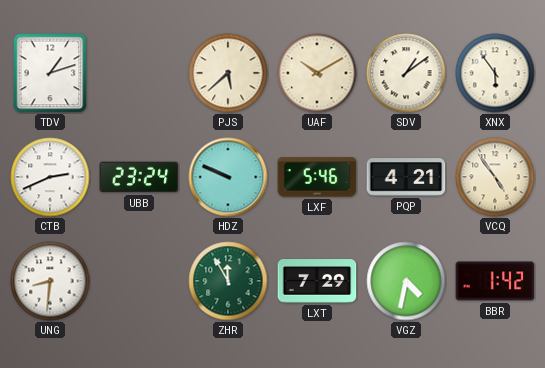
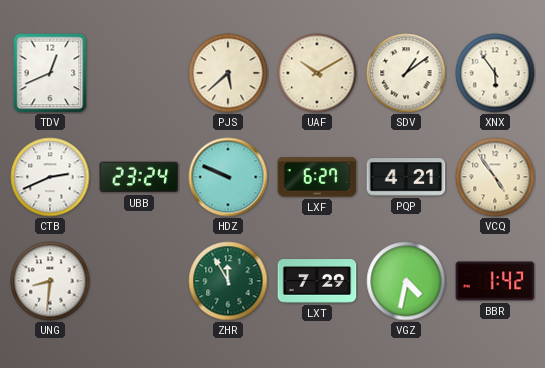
TDV: 1:12 -> 12:41
LXF: 5:46 -> 6:27
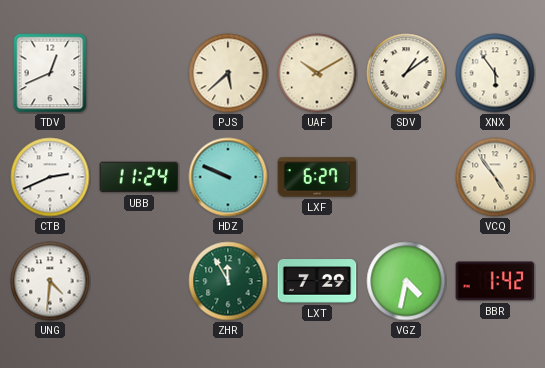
UBB: 23:24 -> 11:24
PQP: 4:21 -> none
UNG: 8:31 -> 4:31
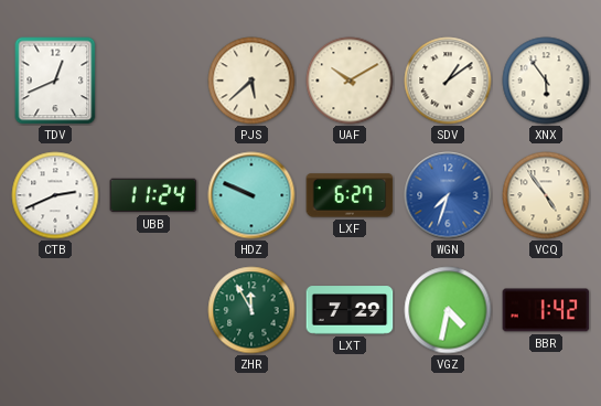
WGN: none -> 7:33
UNG: 4:31 -> none
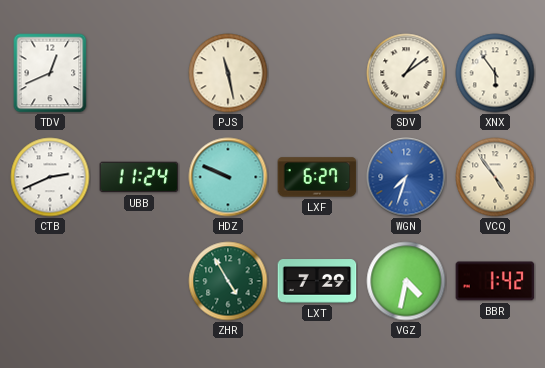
PJS: 5:38 -> 11:28
UAF: 10:10 -> none
ZHR: 11:55 -> 4:55
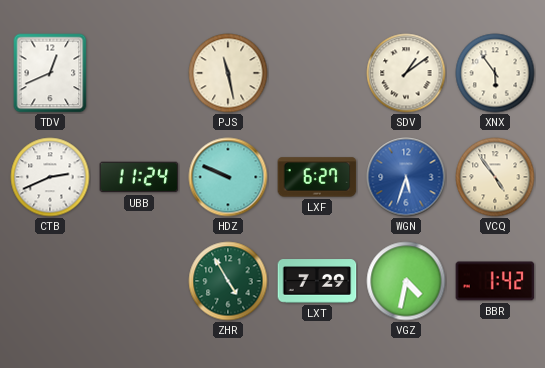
WGN: 7:33 -> 5:33
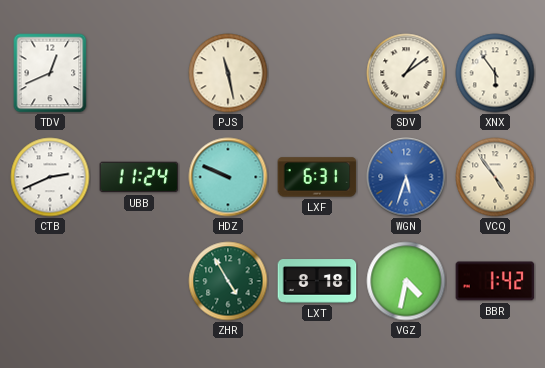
LXF: 6:27 -> 6:31
LXT: 7:29 -> 8:18
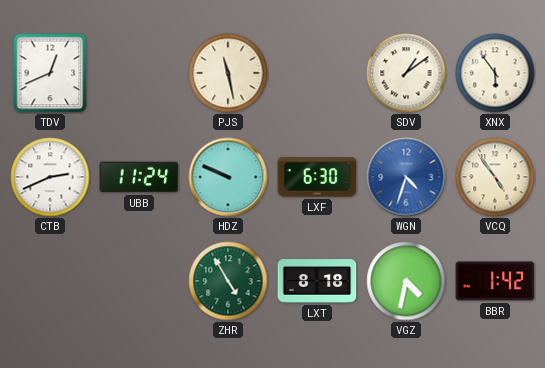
LXF: 6:31 -> 6:30
WGN: 5:33 -> 4:33
